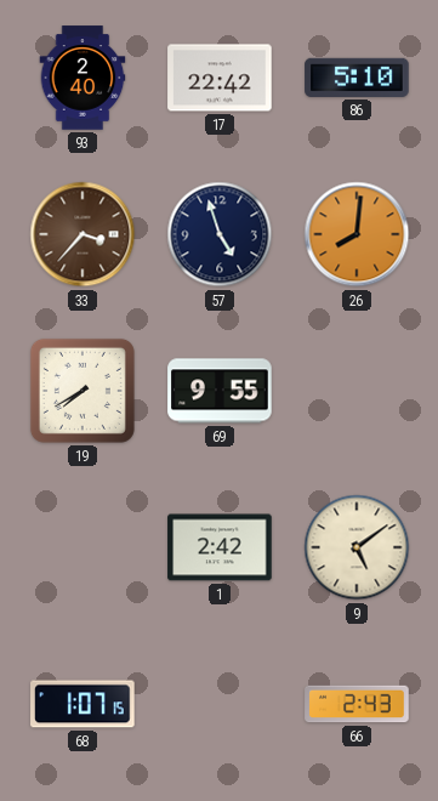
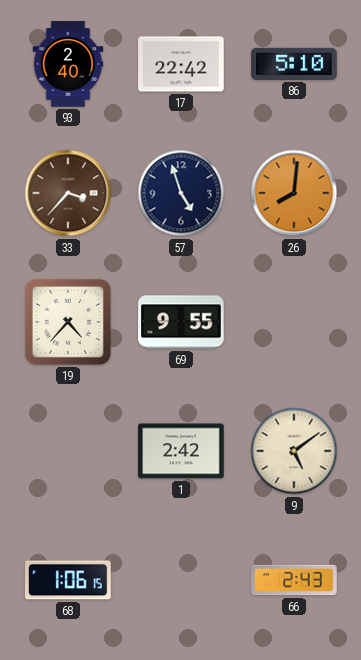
19: 7:40 -> 4:37
68: 1:07 -> 1:06
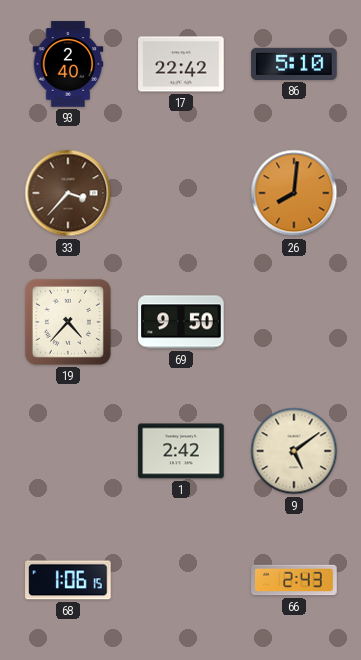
57: 4:57 -> none
69: 9:55 -> 9:50
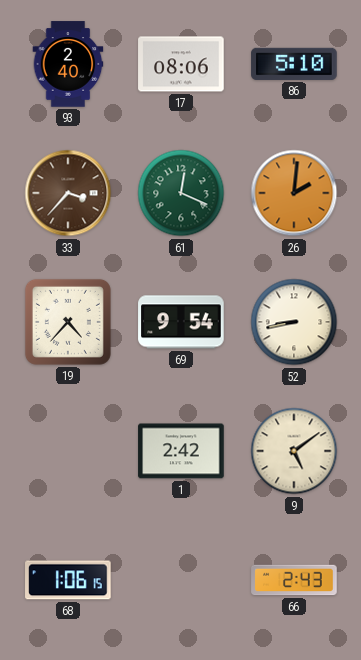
17: 22:42 -> 08:06
61: none -> 12:19
26: 8:01 -> 2:01
69: 9:50 -> 9:54
52: none -> 8:43
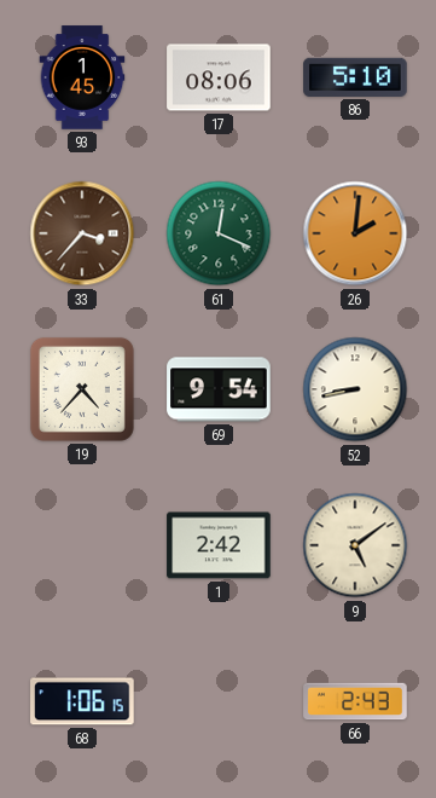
93: 2:40 -> 1:45
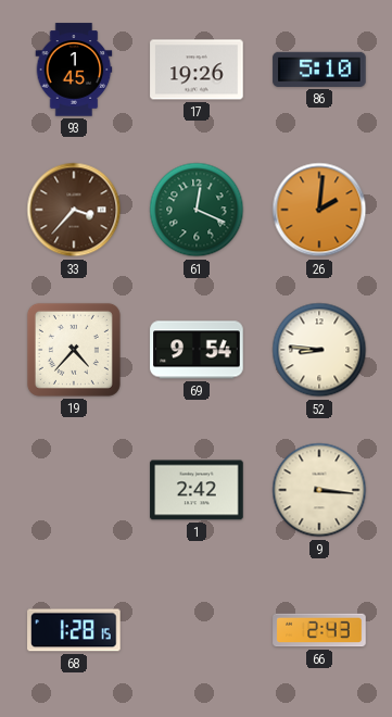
17: 08:06 -> 19:26
52: 8:43 -> 8:46
9: 5:09 -> 3:16
68: 1:06 -> 1:28
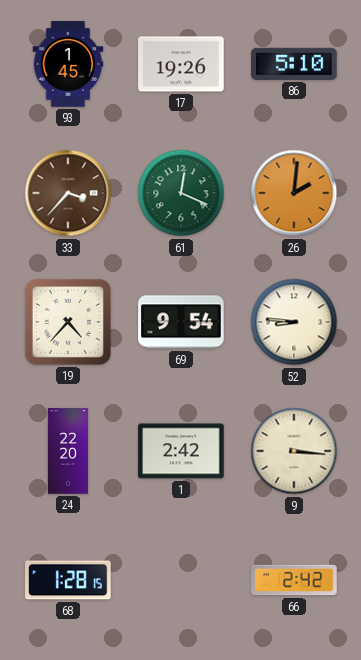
24: none -> 22:20
66: 2:43 -> 2:42
